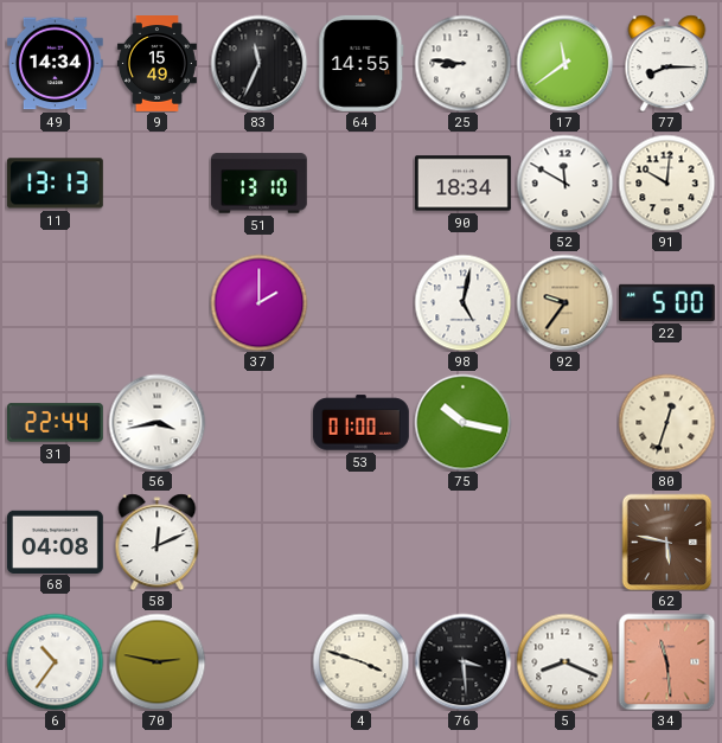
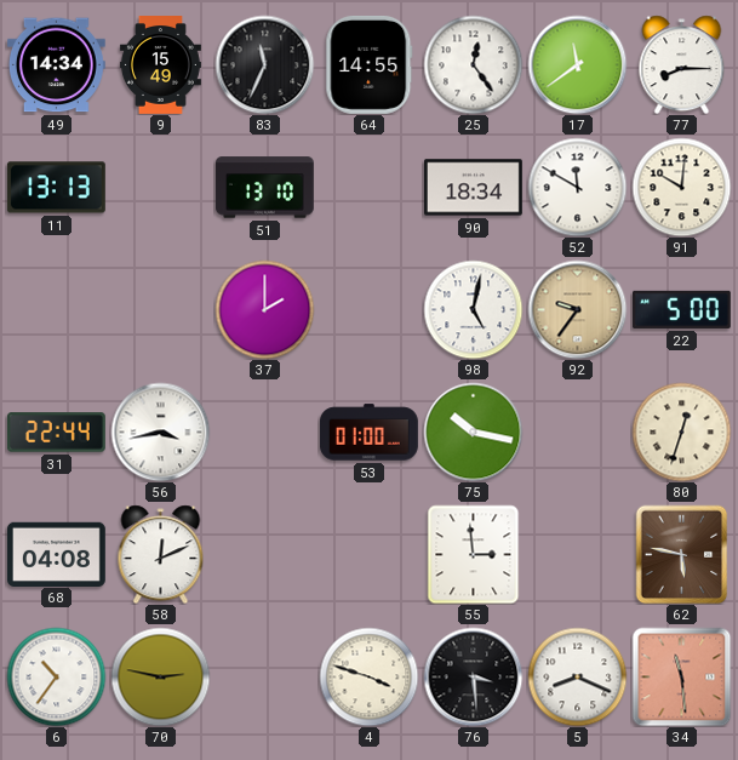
25: 8:46 -> 12:24
55: none -> 2:59
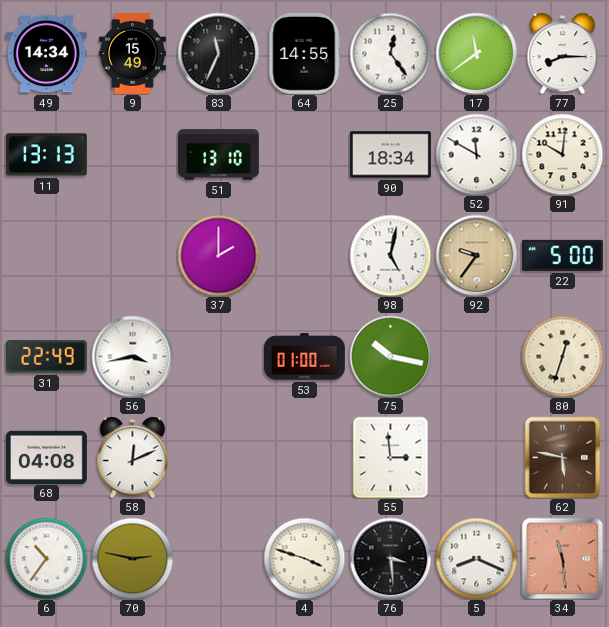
31: 22:44 -> 22:49
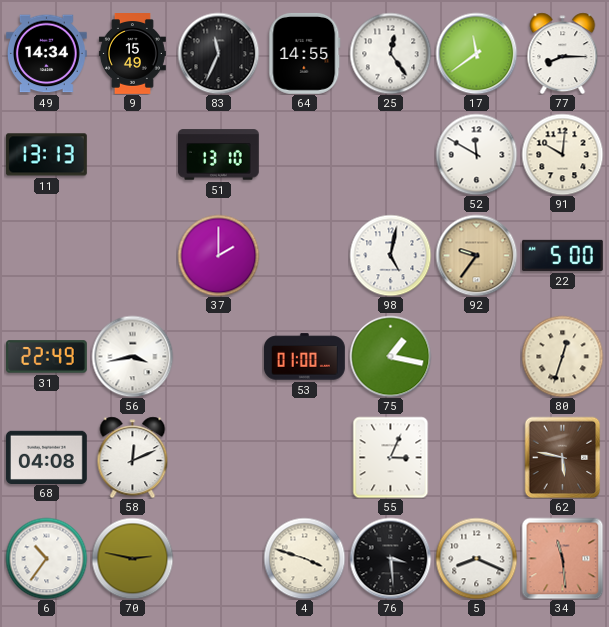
90: 18:34 -> none
75: 10:17 -> 1:17
55: 2:59 -> 3:04
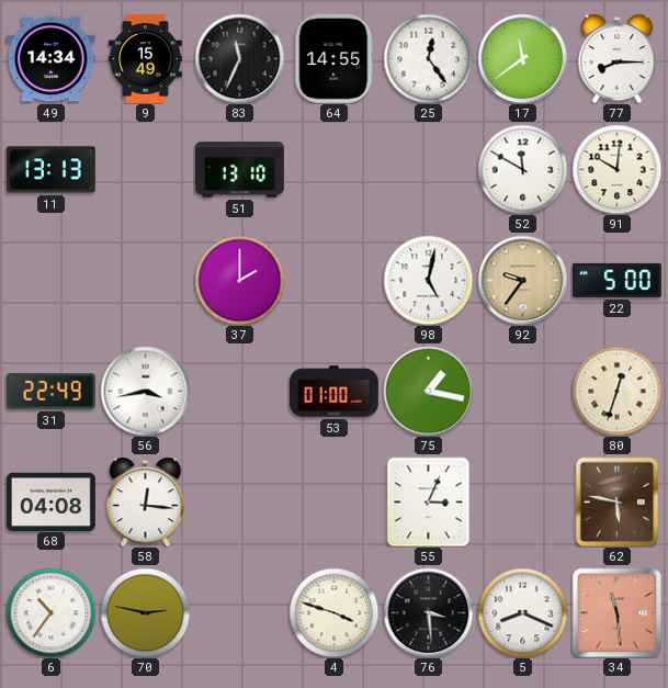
58: 12:11 -> 12:16
